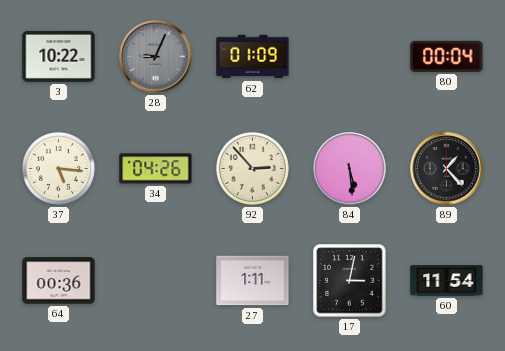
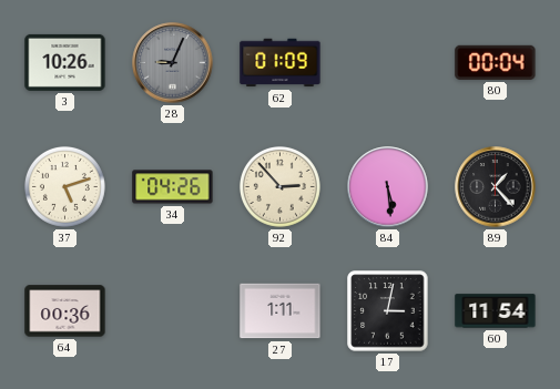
3: 10:22 -> 10:26
37: 5:16 -> 5:12
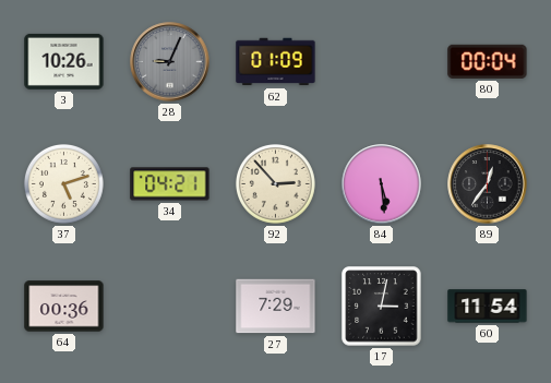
34: 04:26 -> 04:21
89: 1:23 -> 12:36
27: 1:11 -> 7:29
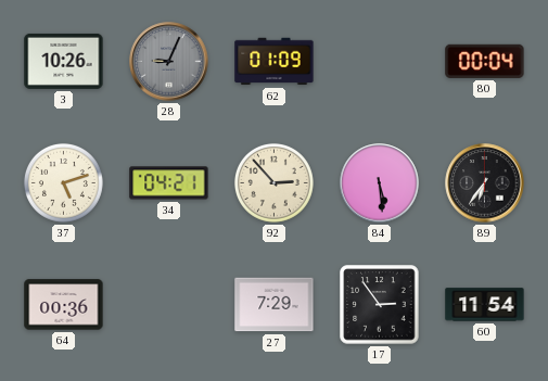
89: 12:36 -> 6:36
17: 3:02 -> 2:54
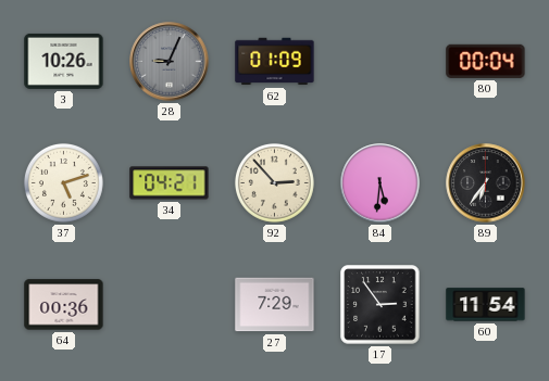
84: 5:29 -> 5:31
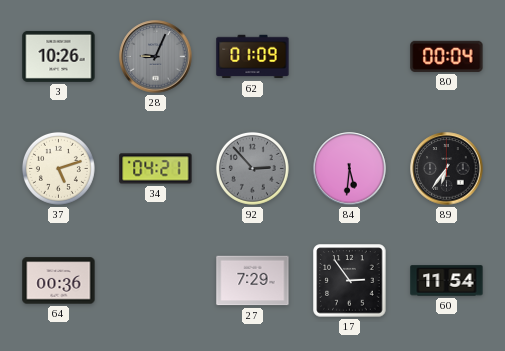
92 dial: cream -> grey
